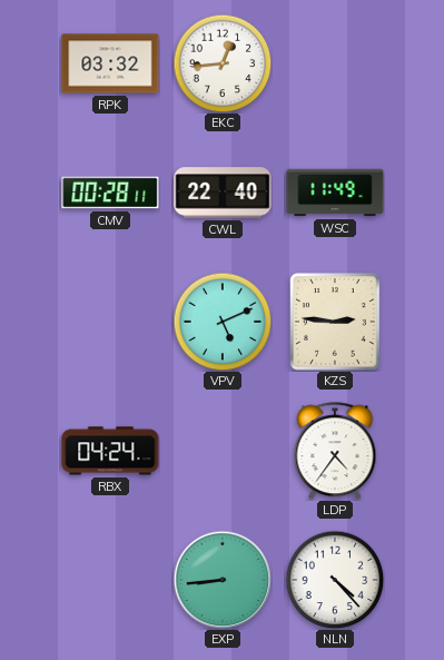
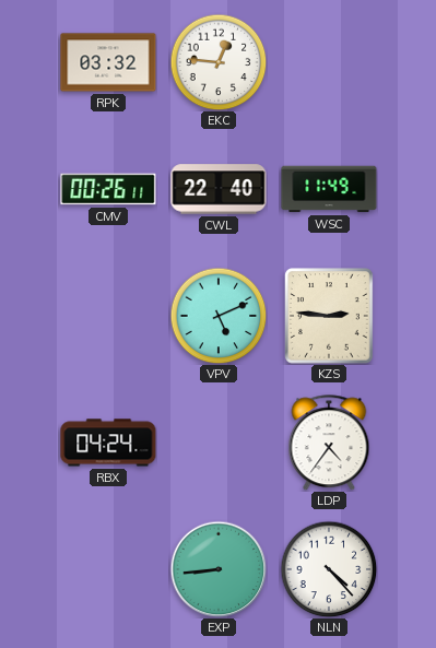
EKC: 12:44 -> 12:46
CMV: 00:28 -> 00:26
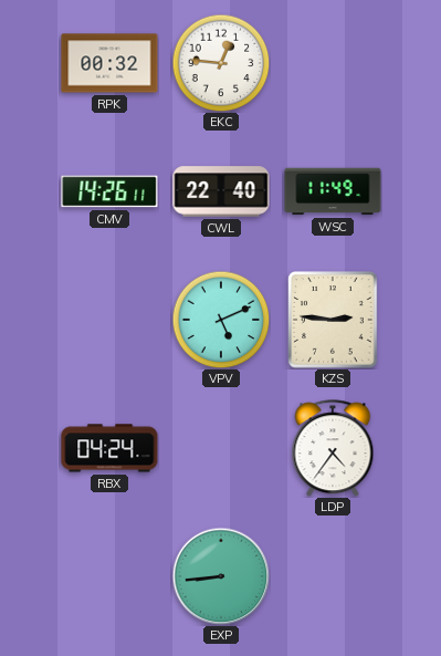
RPK: 03:32 -> 00:32
CMV: 00:26 -> 14:26
NLN: 4:23 -> none
